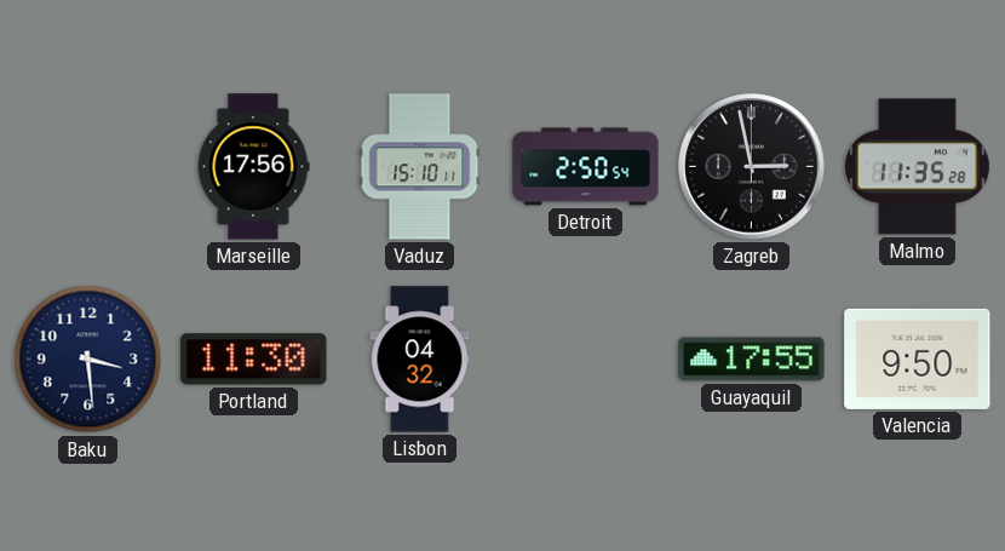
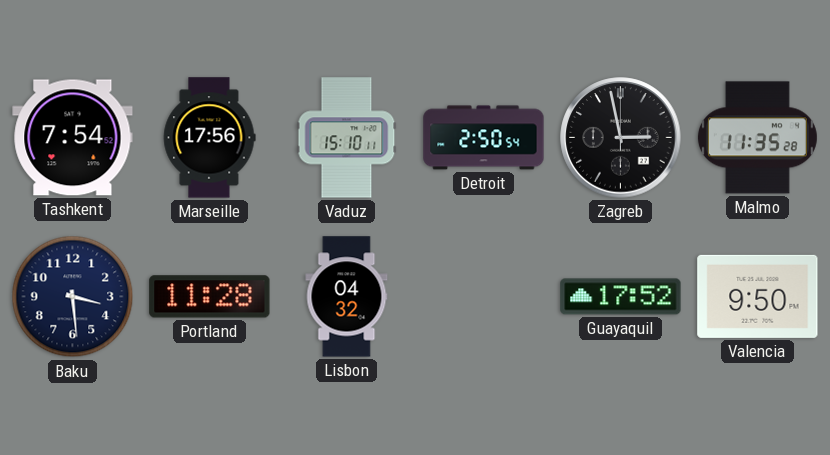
Tashkent: none -> 7:54
Portland: 11:30 -> 11:28
Guayaquil: 17:55 -> 17:52
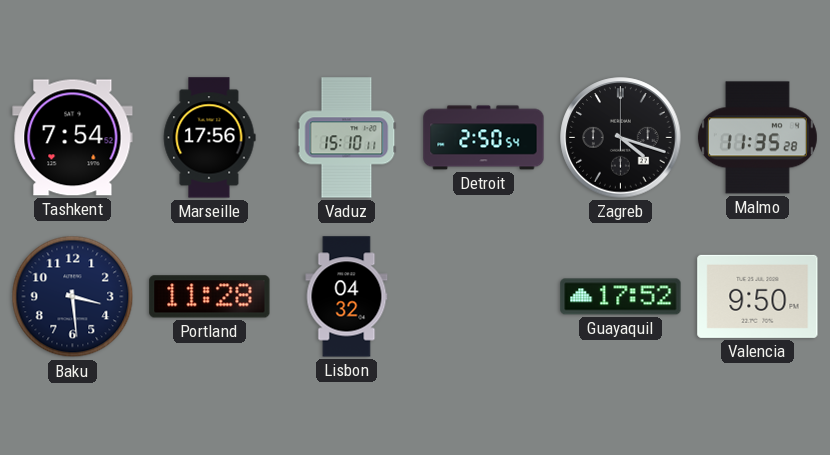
Zagreb: 2:58 -> 4:18
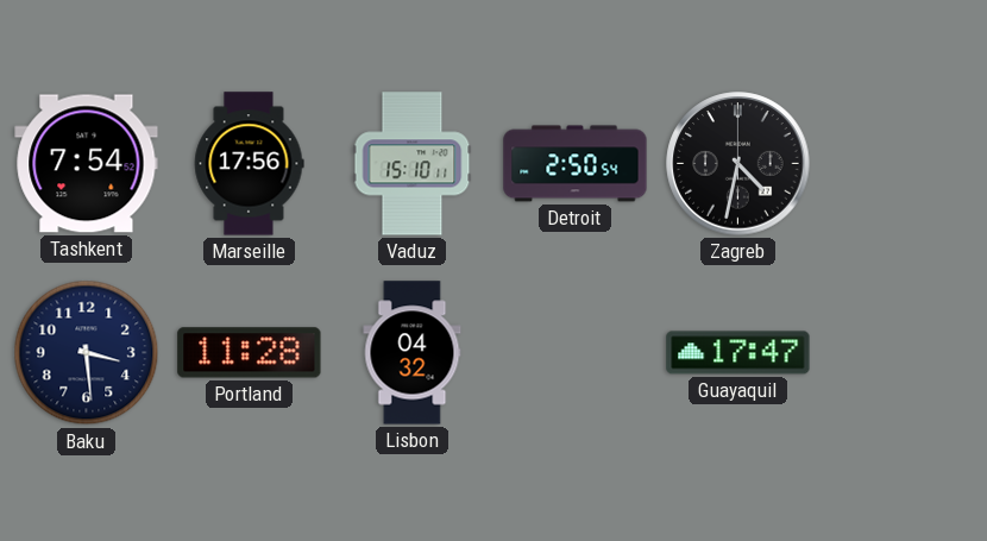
Zagreb: 4:18 -> 4:32
Malmo: 11:35 -> none
Guayaquil: 17:52 -> 17:47
Valencia: 9:50 -> none
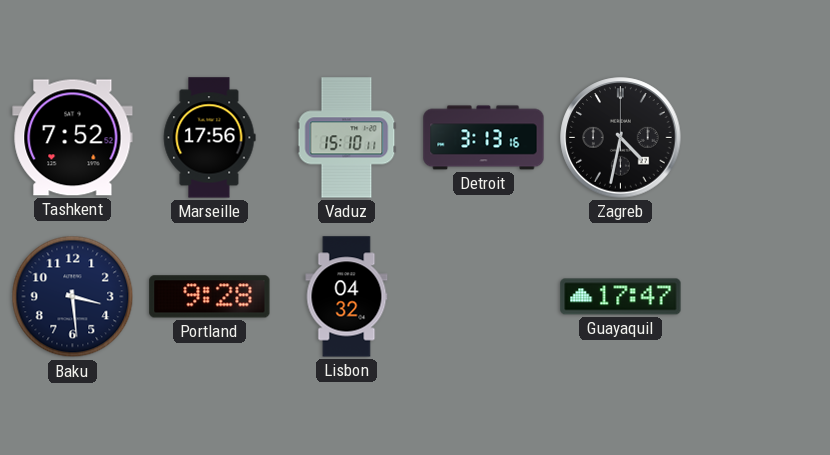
Tashkent: 7:54 -> 7:52
Detroit: 2:50 -> 3:13
Portland: 11:28 -> 9:28
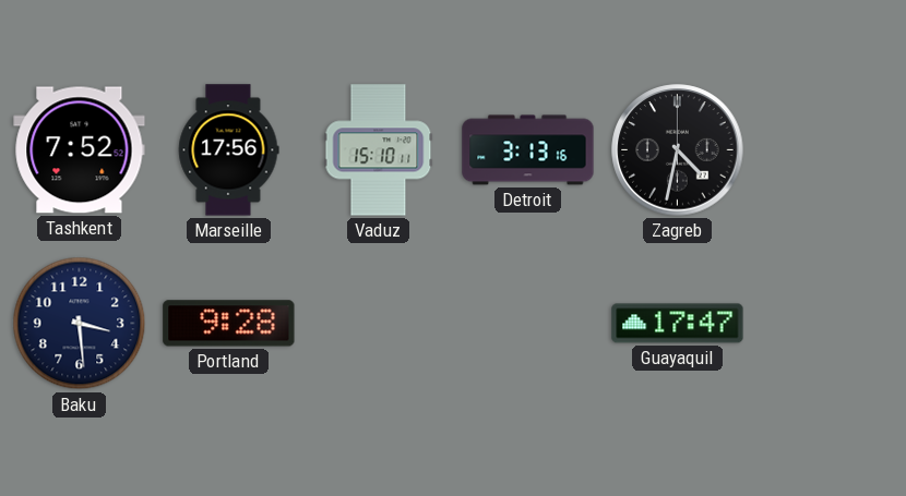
Lisbon: 04:32 -> none
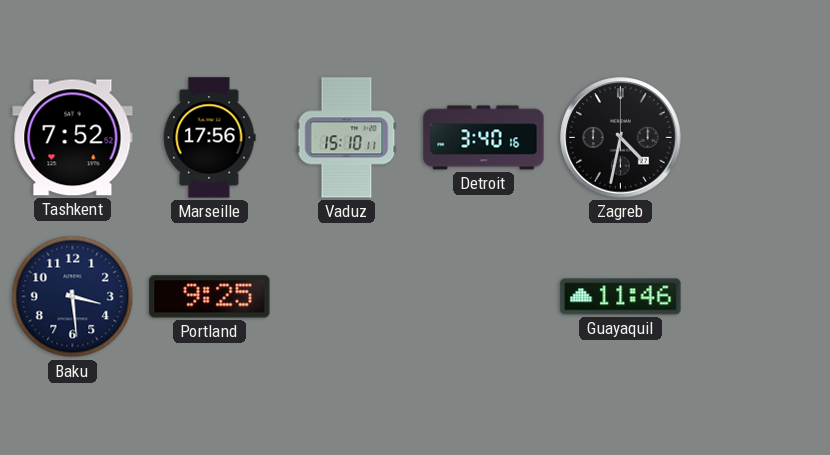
Detroit: 3:13 -> 3:40
Portland: 9:28 -> 9:25
Guayaquil: 17:47 -> 11:46
